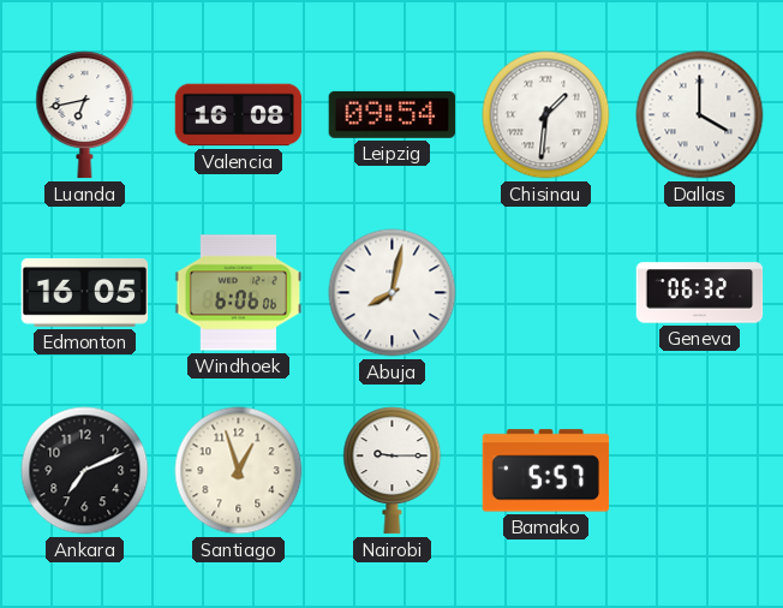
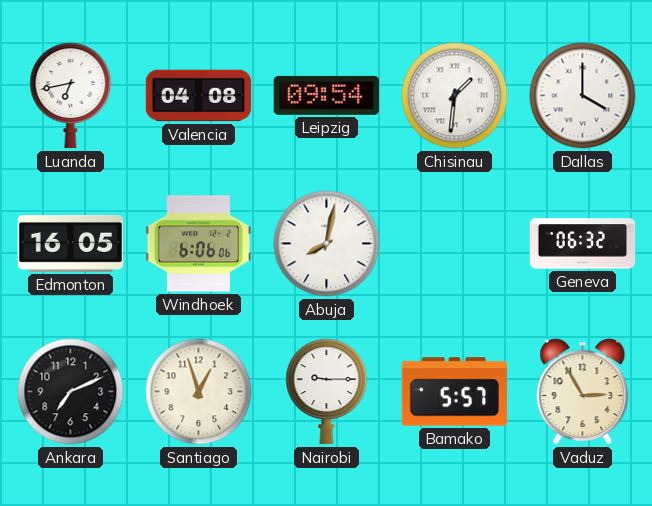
Valencia: 16:08 -> 04:08
Vaduz: none -> 2:55
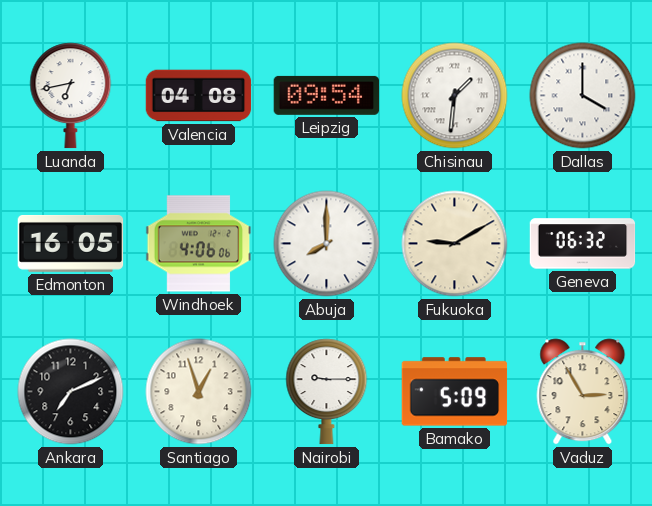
Windhoek: 6:06 -> 4:06
Abuja: 8:02 -> 8:00
Fukuoka: none -> 9:10
Bamako: 5:57 -> 5:09
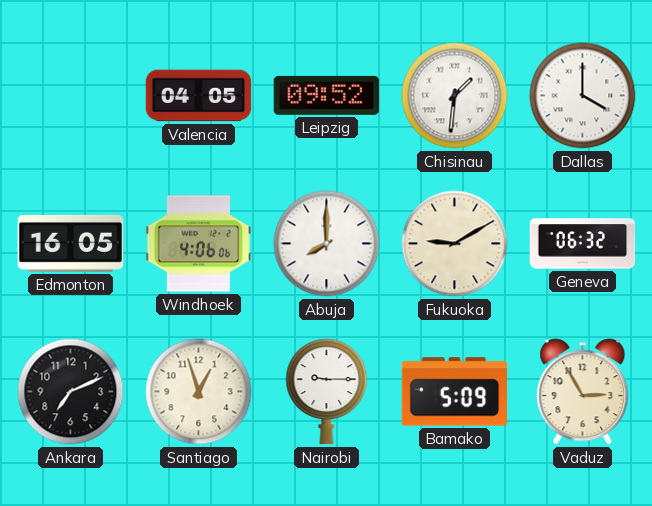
Luanda: 6:43 -> none
Valencia: 04:08 -> 04:05
Leipzig: 09:54 -> 09:52
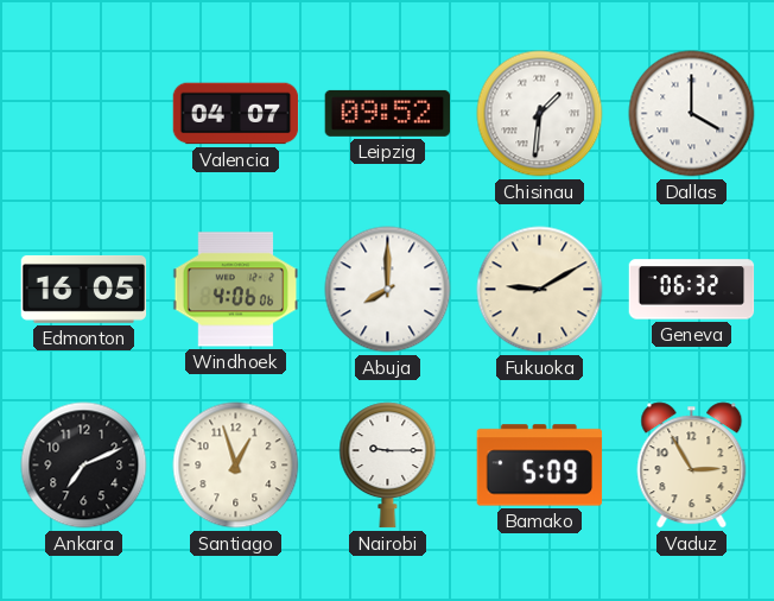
Valencia: 04:05 -> 04:07
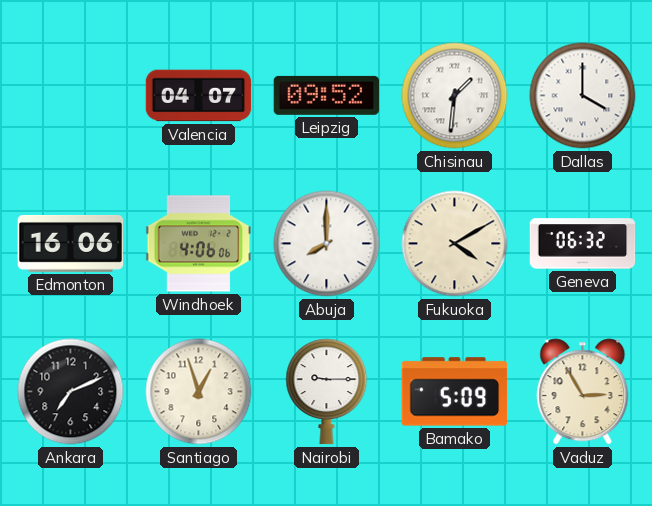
Edmonton: 16:05 -> 16:06
Fukuoka: 9:10 -> 4:10
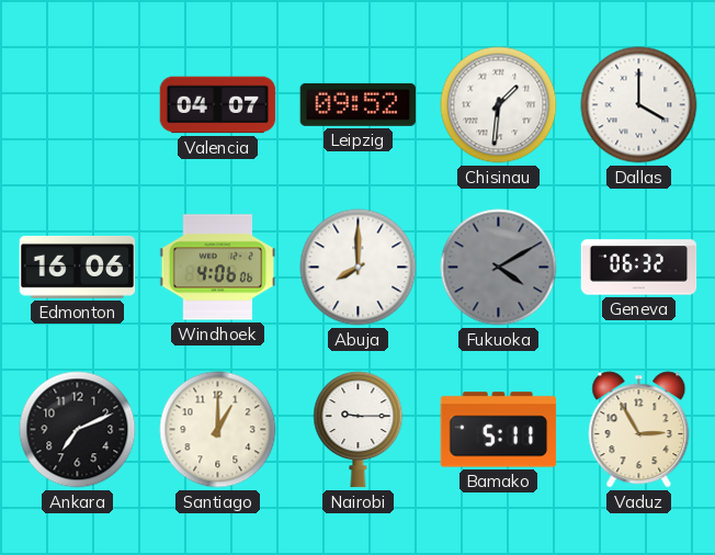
Fukuoka dial: cream -> grey
Santiago: 12:57 -> 1:00
Bamako: 5:09 -> 5:11
